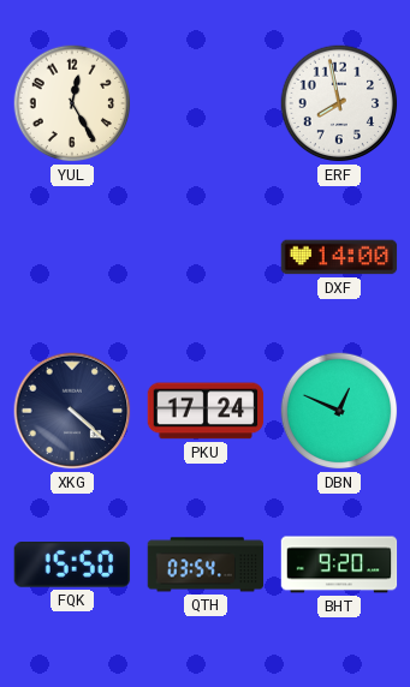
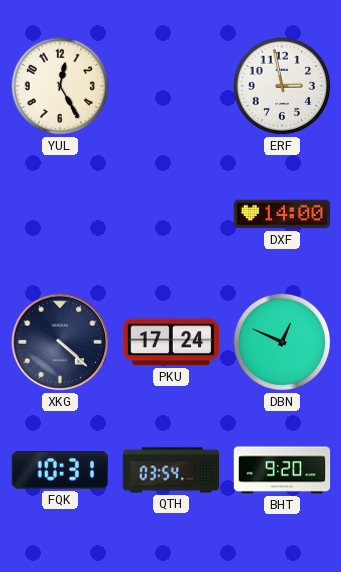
ERF: 7:58 -> 2:58
FQK: 15:50 -> 10:31
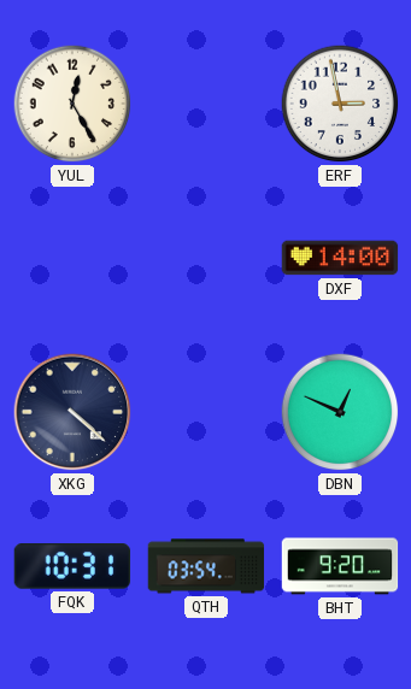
PKU: 17:24 -> none
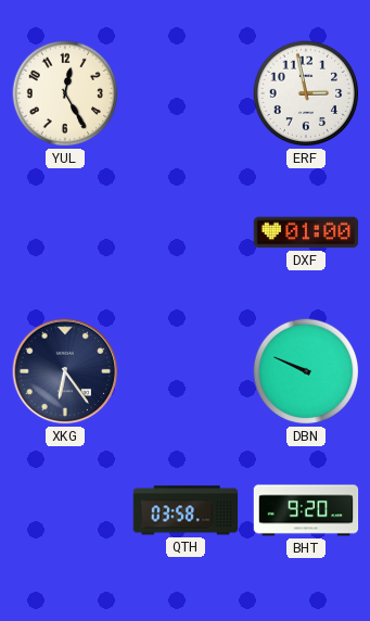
DXF: 14:00 -> 01:00
XKG: 4:22 -> 6:24
DBN: 12:49 -> 9:49
FQK: 10:31 -> none
QTH: 03:54 -> 03:58
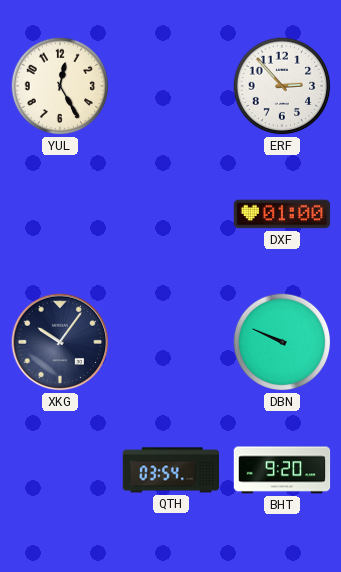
ERF: 2:58 -> 2:53
XKG: 6:24 -> 10:06
QTH: 03:58 -> 03:54
